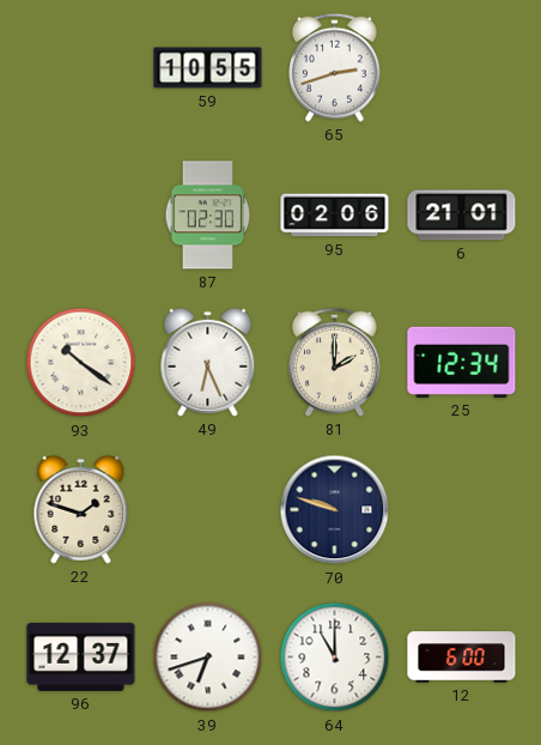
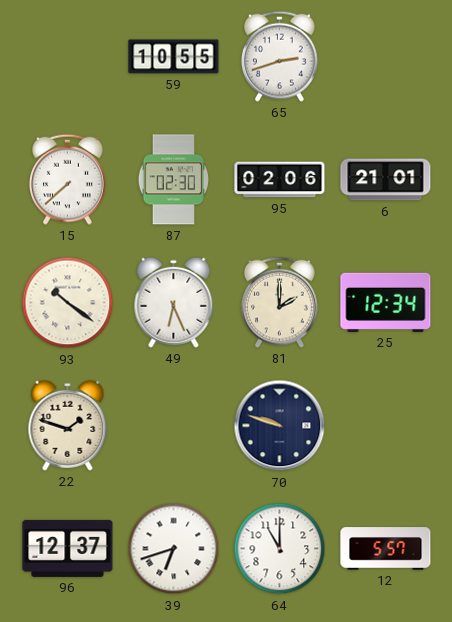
15: none -> 7:38
12: 6:00 -> 5:57
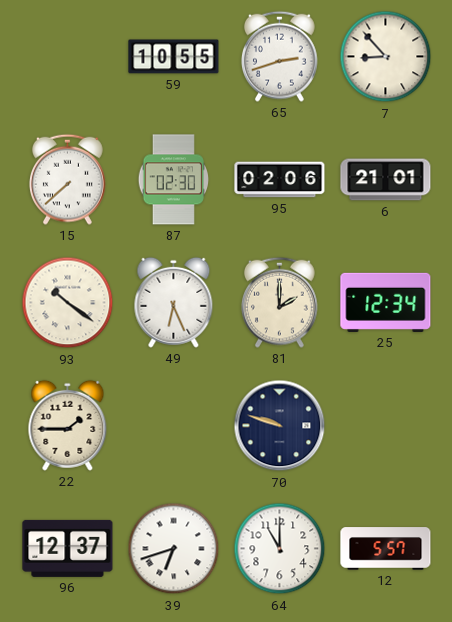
7: none -> 8:53
22: 1:48 -> 1:45
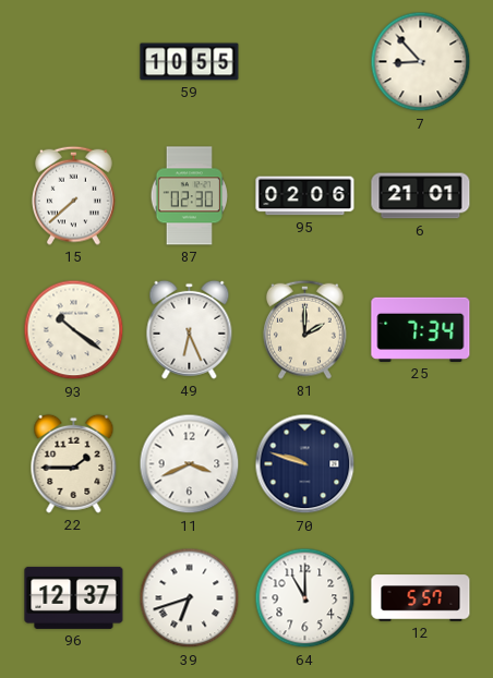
65: 2:42 -> none
25: 12:34 -> 7:34
11: none -> 3:41
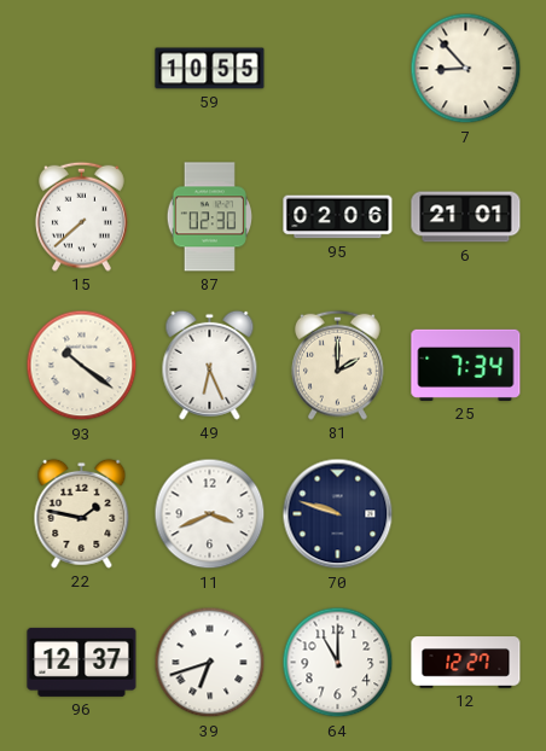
22: 1:45 -> 1:47
12: 5:57 -> 12:27
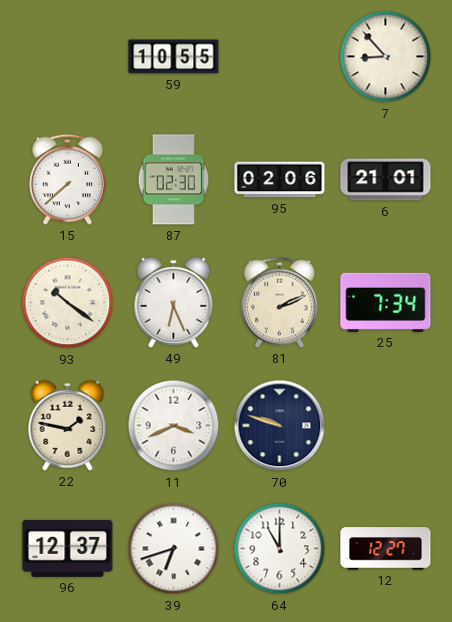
81: 2:00 -> 2:11
